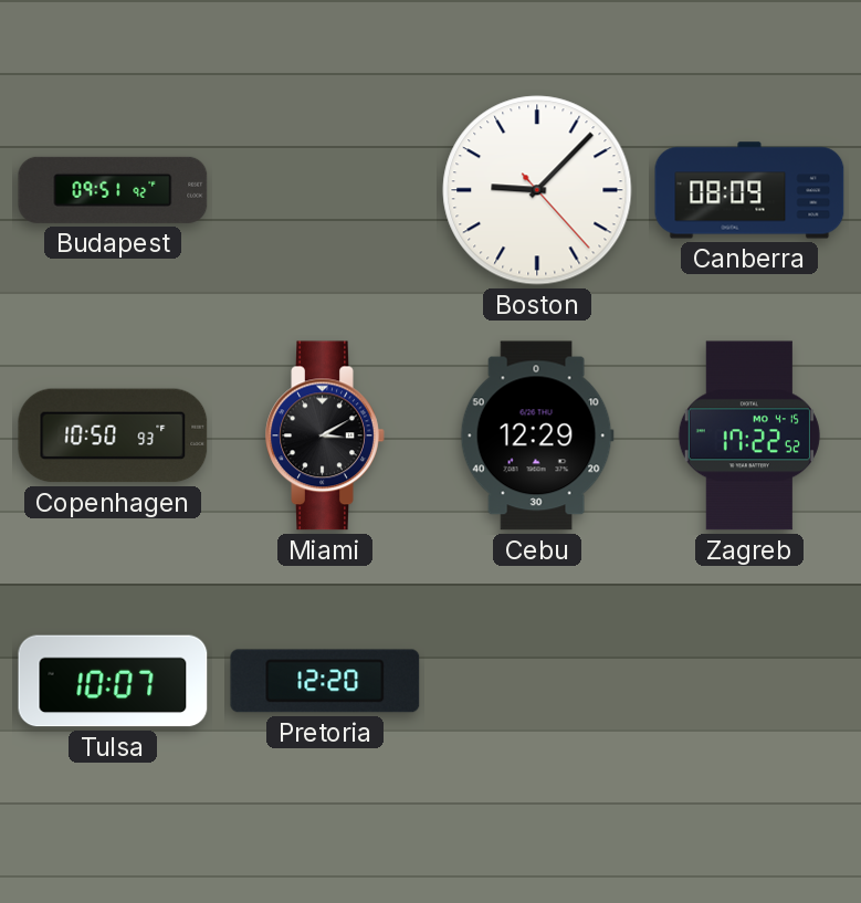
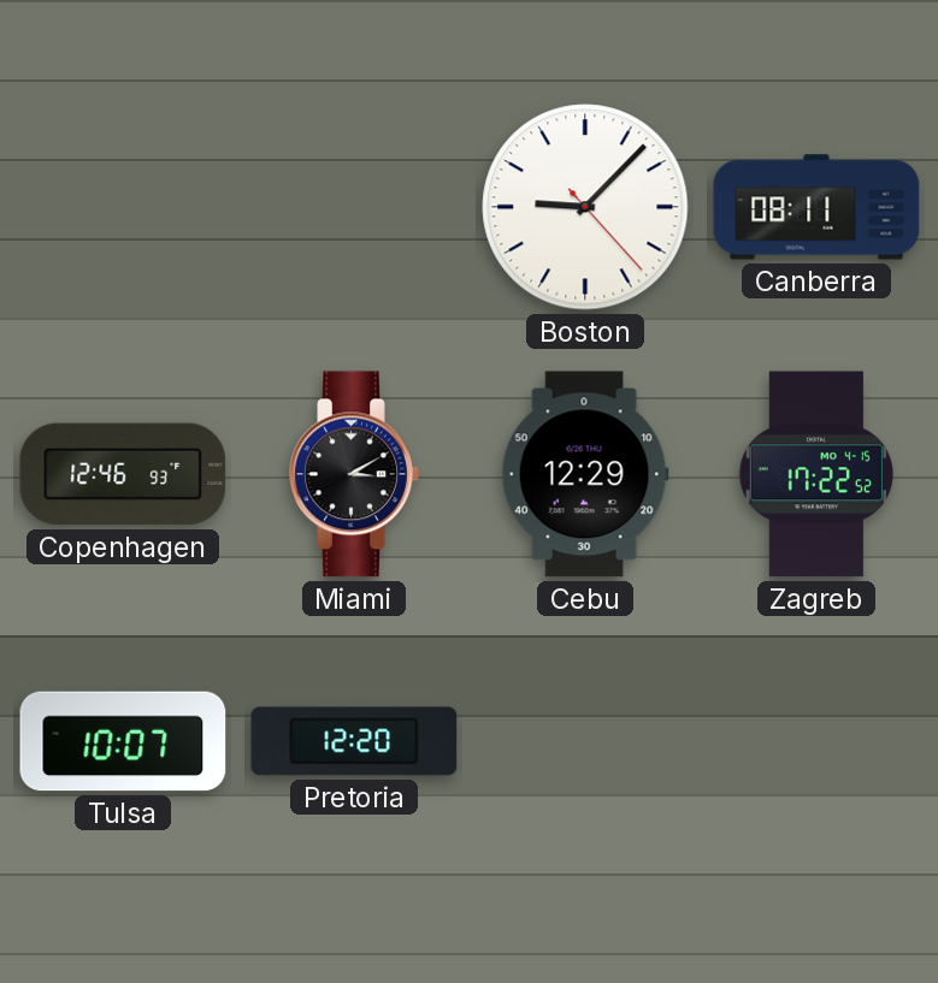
Budapest: 09:51 -> none
Canberra: 08:09 -> 08:11
Copenhagen: 10:50 -> 12:46
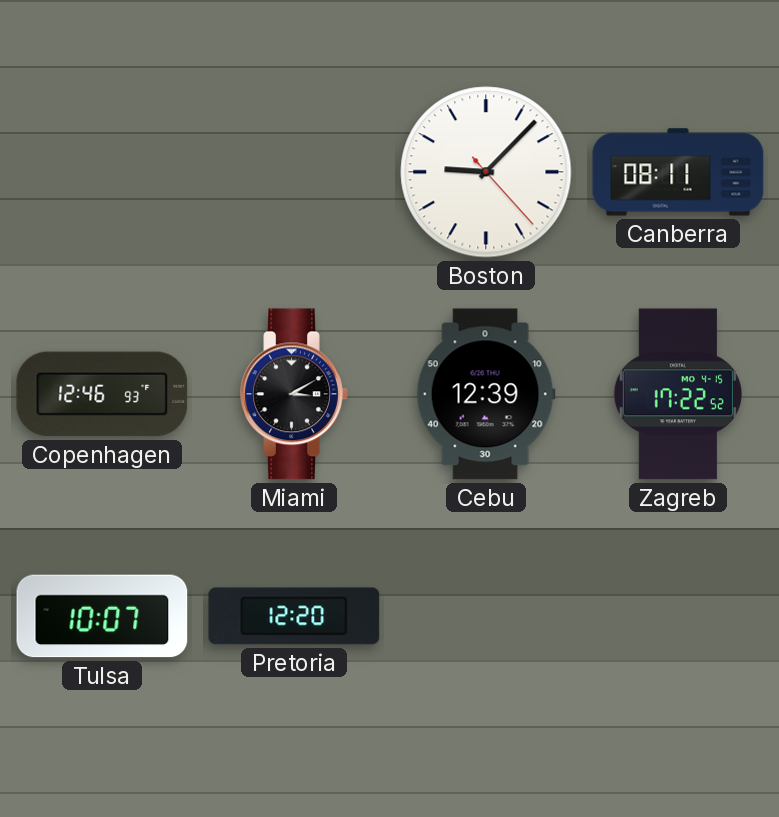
Cebu: 12:29 -> 12:39
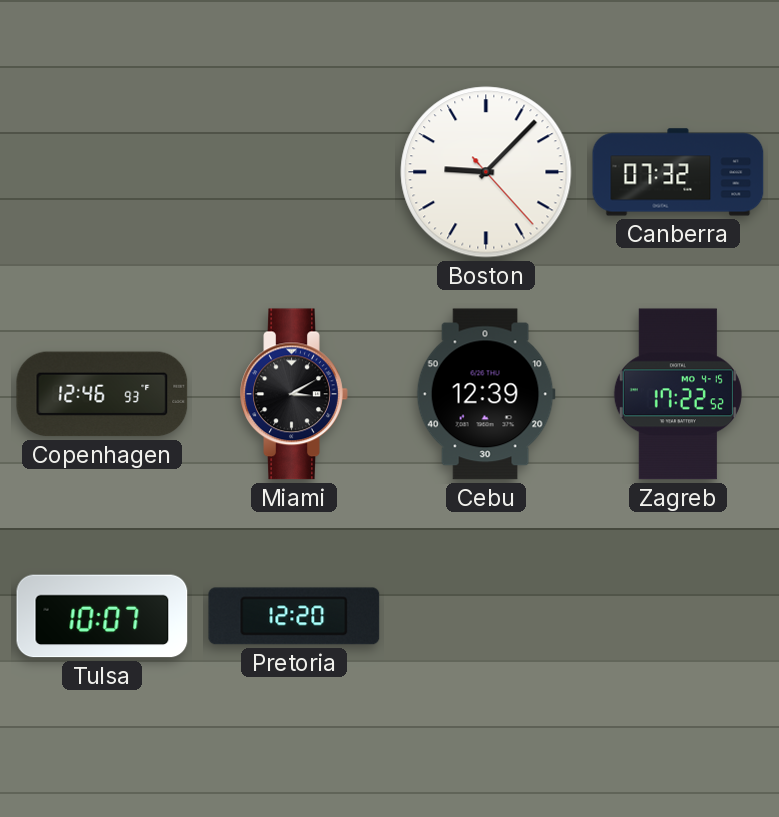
Canberra: 08:11 -> 07:32
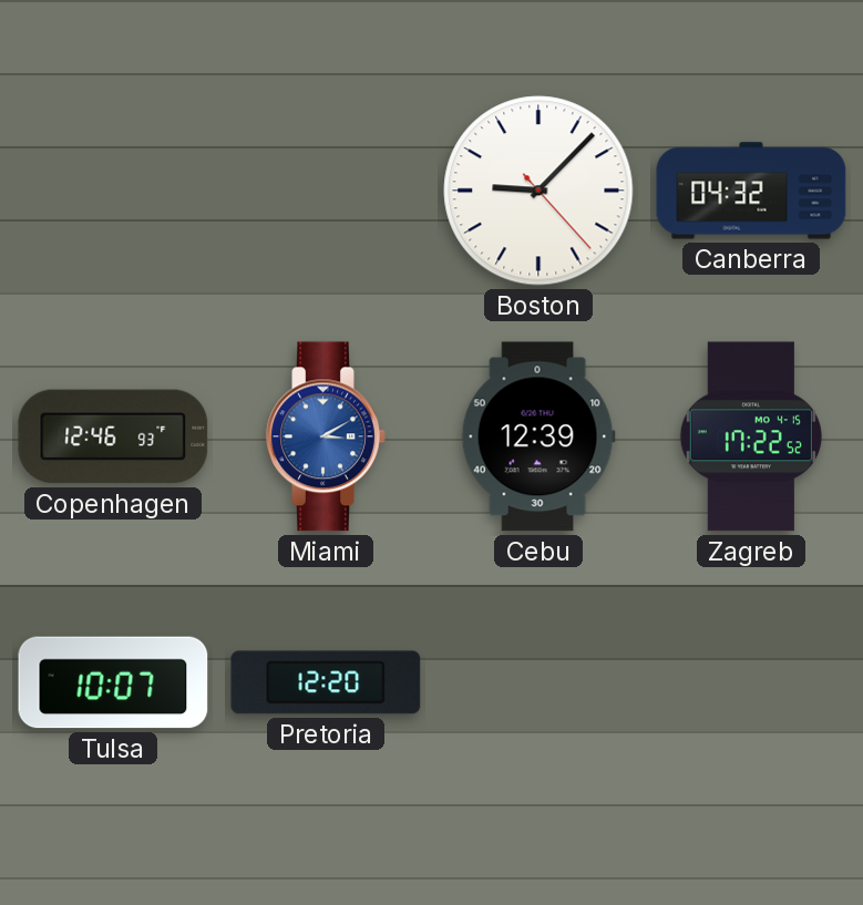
Canberra: 07:32 -> 04:32
Miami dial: black -> blue
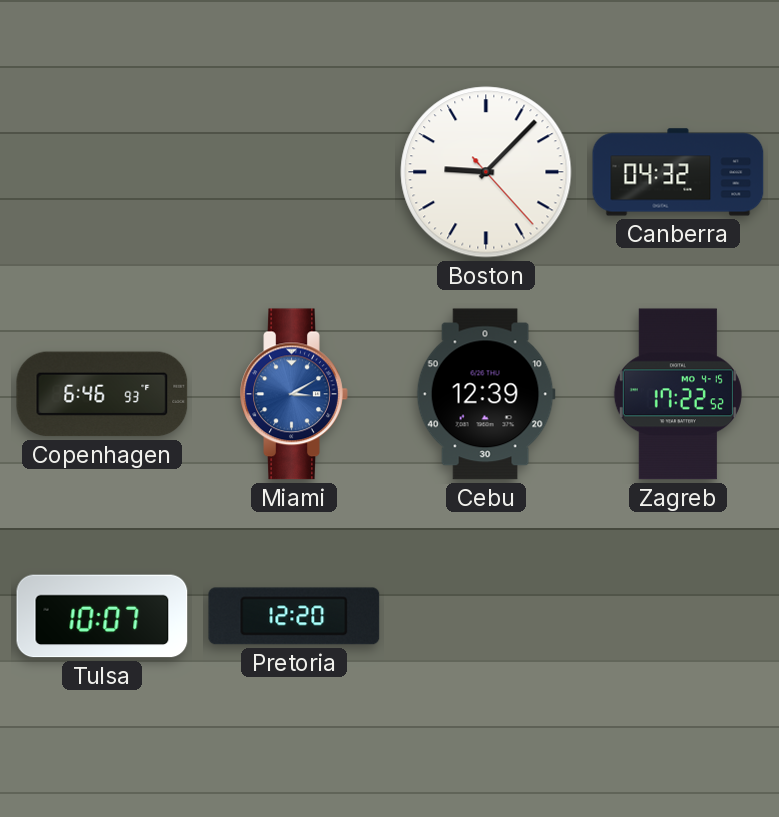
Copenhagen: 12:46 -> 6:46
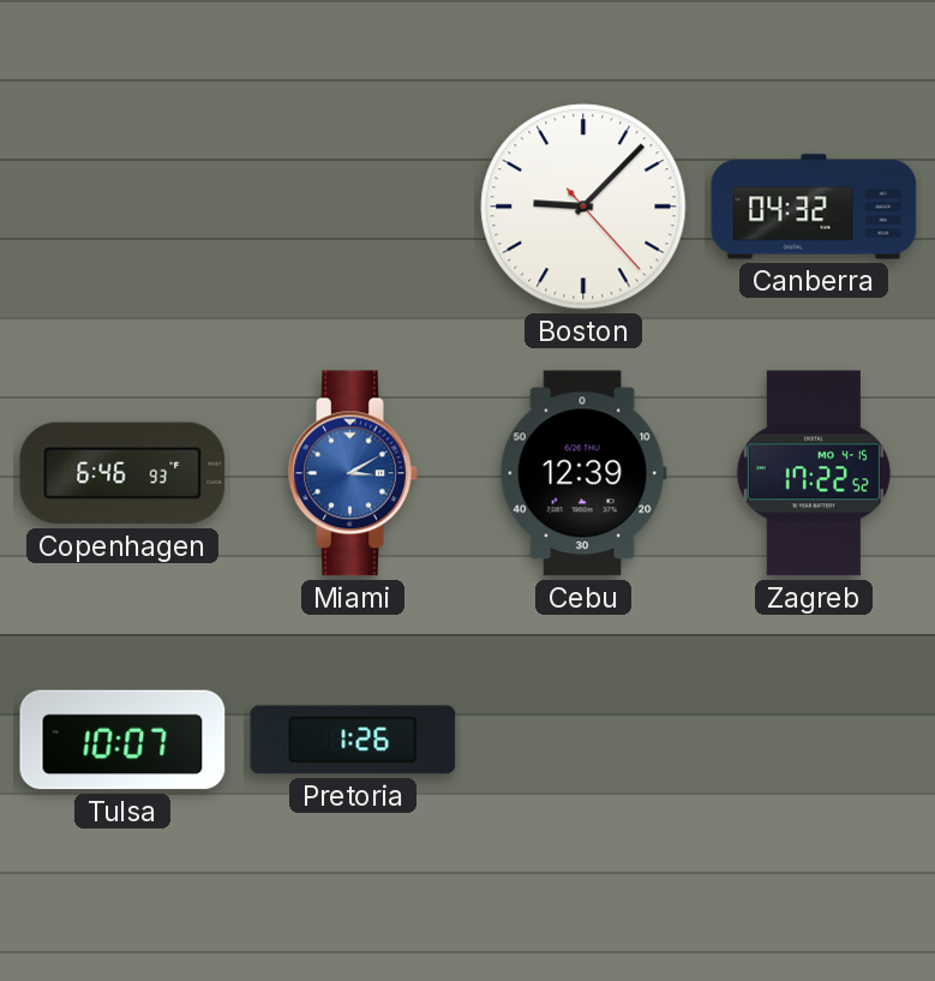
Pretoria: 12:20 -> 1:26
